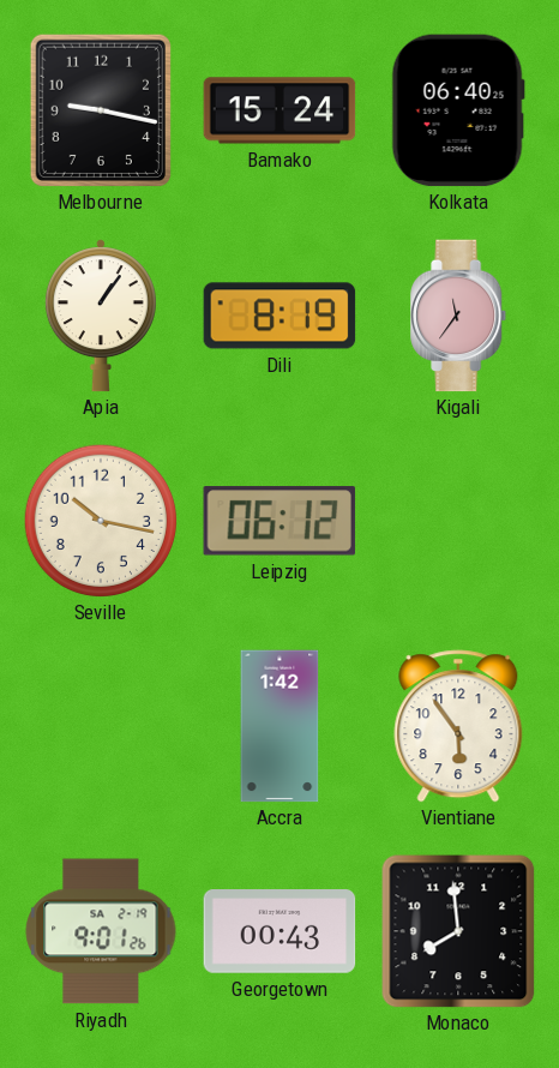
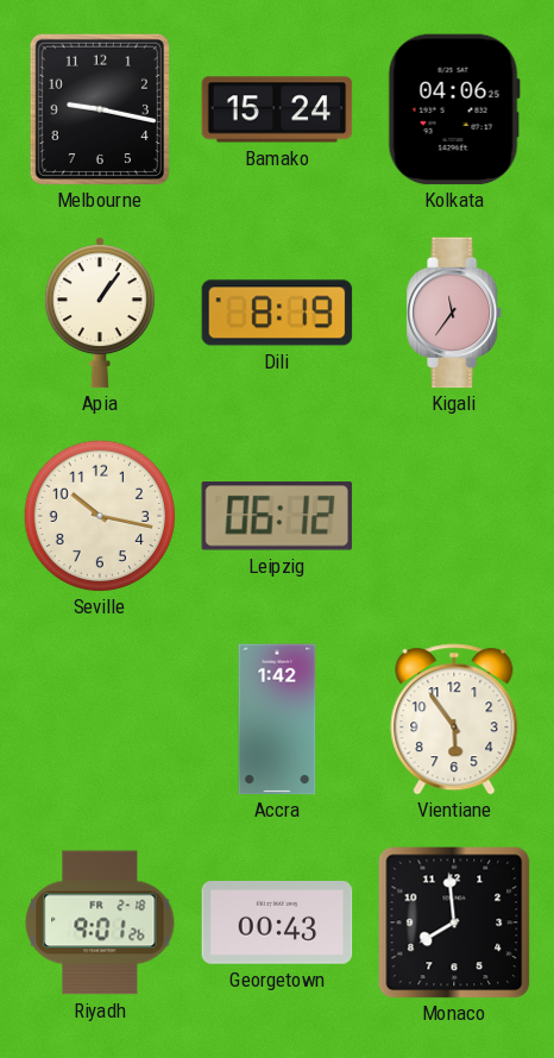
Kolkata: 06:40 -> 04:06
Riyadh date: SA 2-19 -> FR 2-18
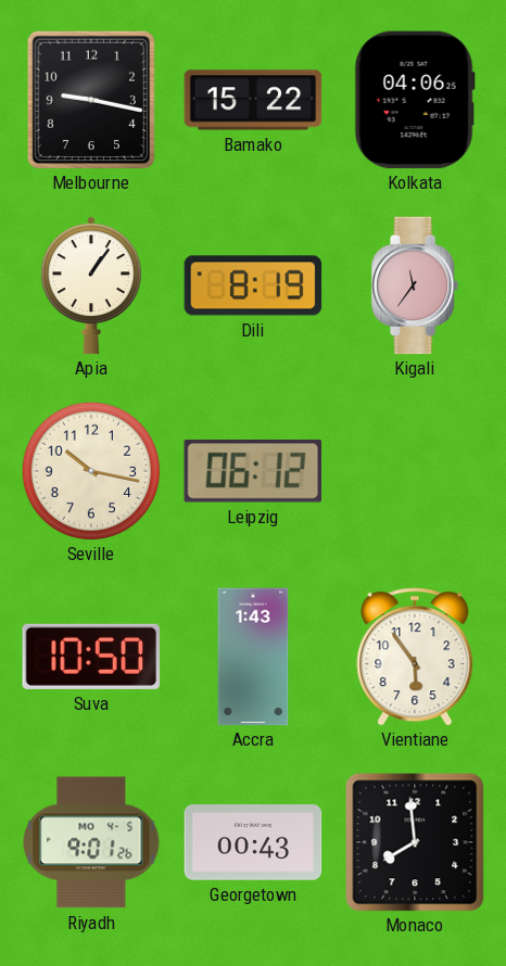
Bamako: 15:24 -> 15:22
Suva: none -> 10:50
Accra: 1:42 -> 1:43
Riyadh date: FR 2-18 -> MO 4-5
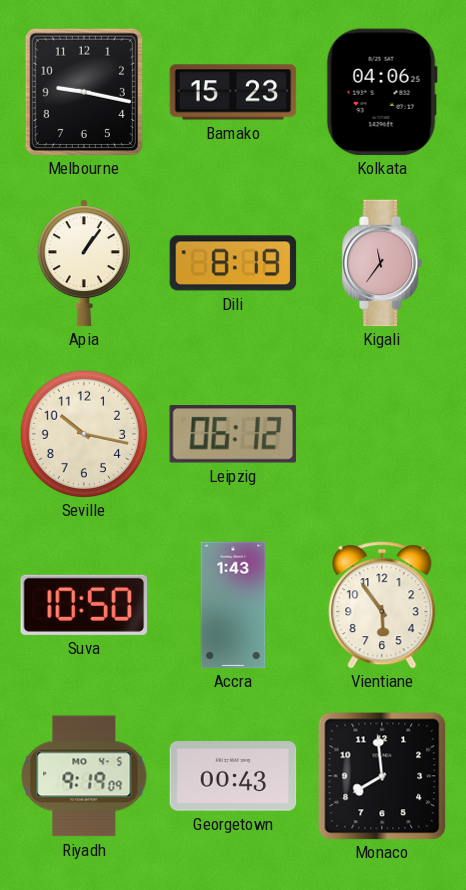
Bamako: 15:22 -> 15:23
Riyadh: 9:01 -> 9:19
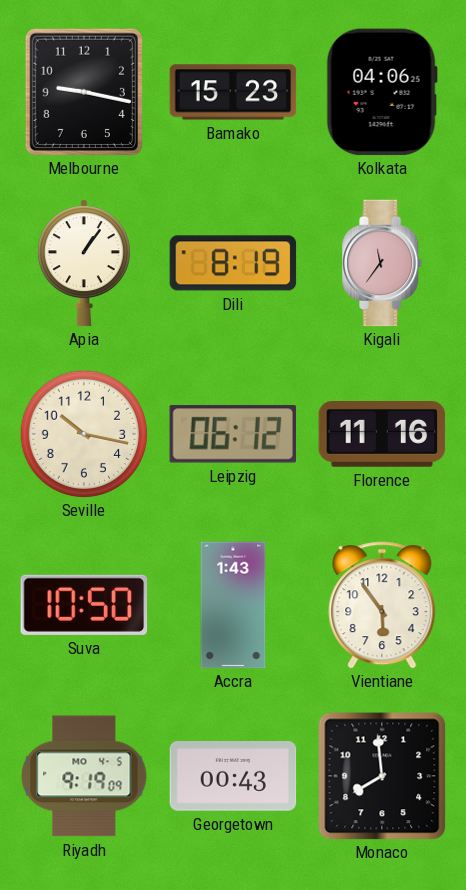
Florence: none -> 11:16
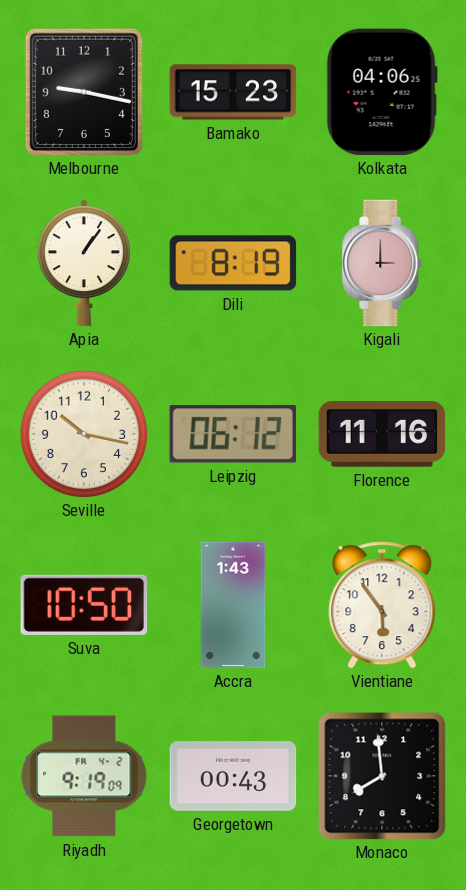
Kigali: 11:36 -> 3:00
Riyadh date: MO 4-5 -> FR 4-2
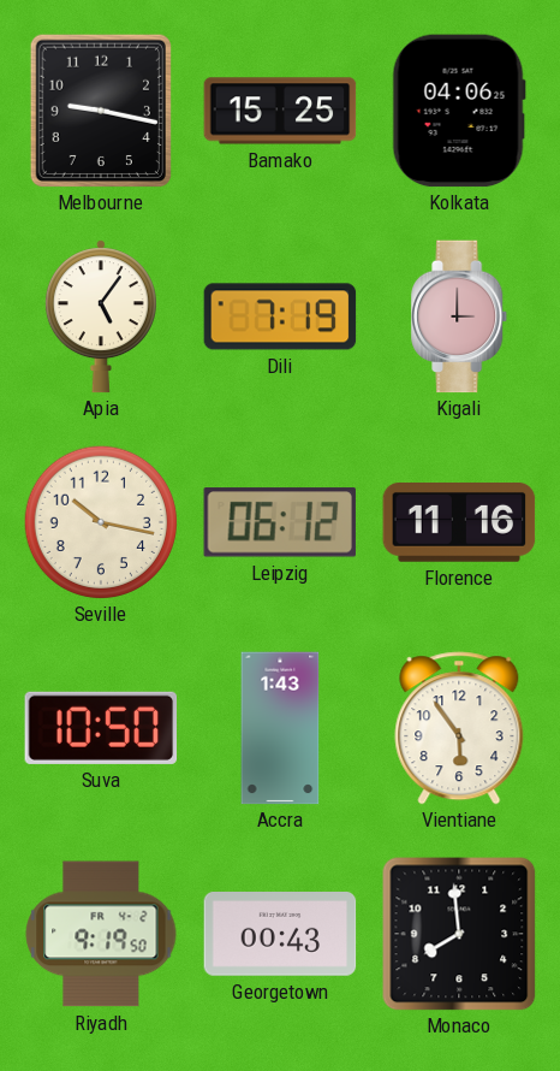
Bamako: 15:23 -> 15:25
Apia: 1:06 -> 5:06
Dili: 8:19 -> 7:19
Riyadh: 9:19:09 -> 9:19:50
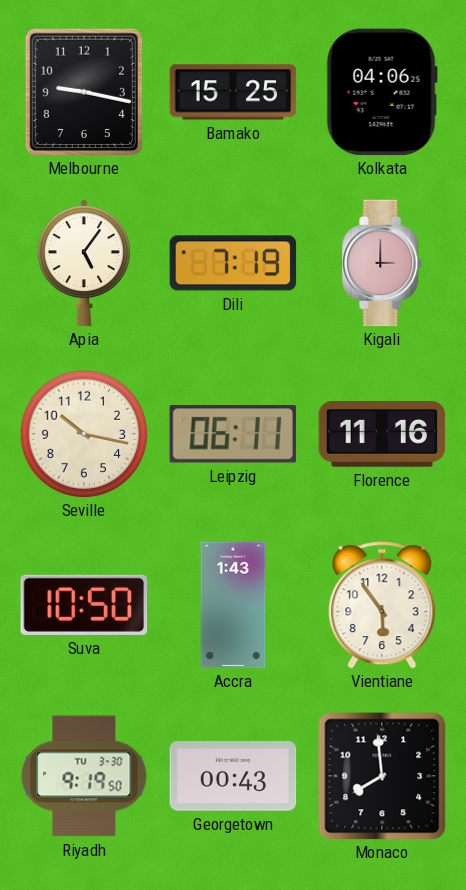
Leipzig: 06:12 -> 06:11
Riyadh date: FR 4-2 -> TU 3-30
